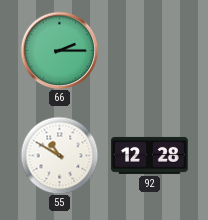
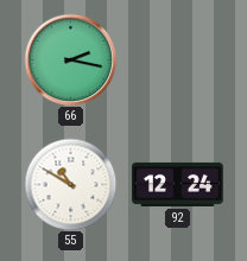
66: 2:15 -> 2:17
92: 12:28 -> 12:24
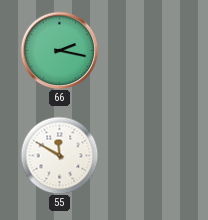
55: 10:50 -> 11:50
92: 12:24 -> none
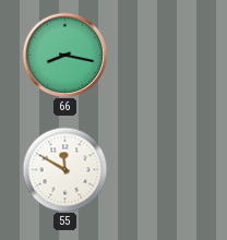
66: 2:17 -> 8:17
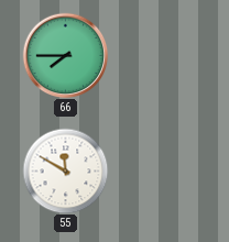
66: 8:17 -> 7:45
